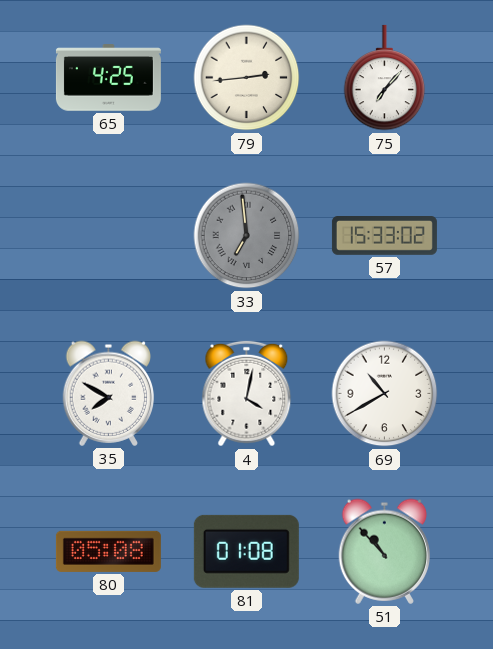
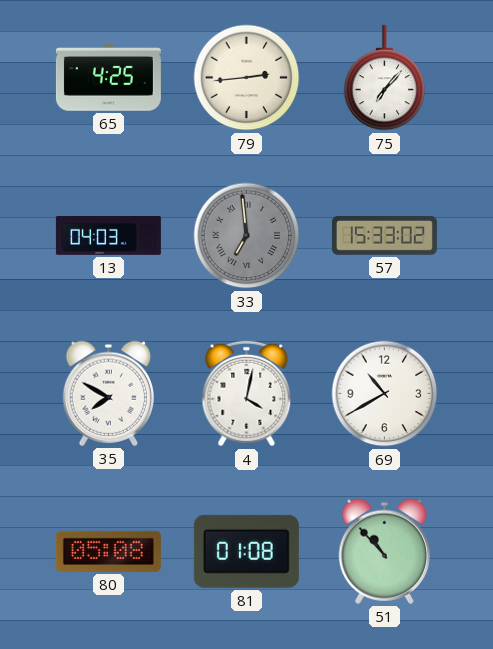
13: none -> 04:03
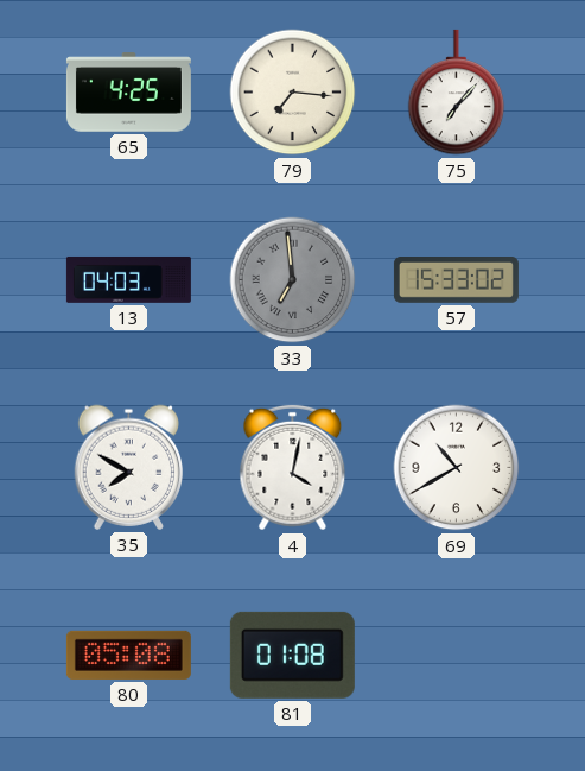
79: 2:44 -> 7:16
51: 10:53 -> none
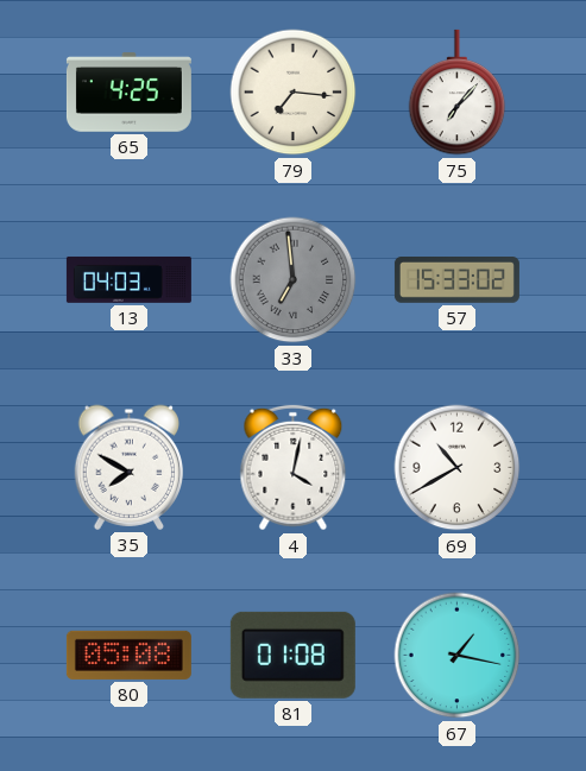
67: none -> 1:17
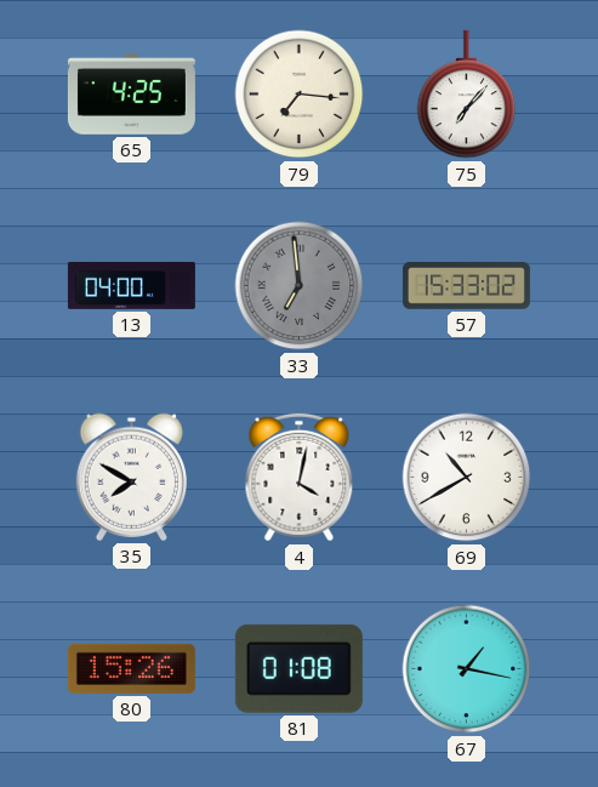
13: 04:03 -> 04:00
80: 05:08 -> 15:26
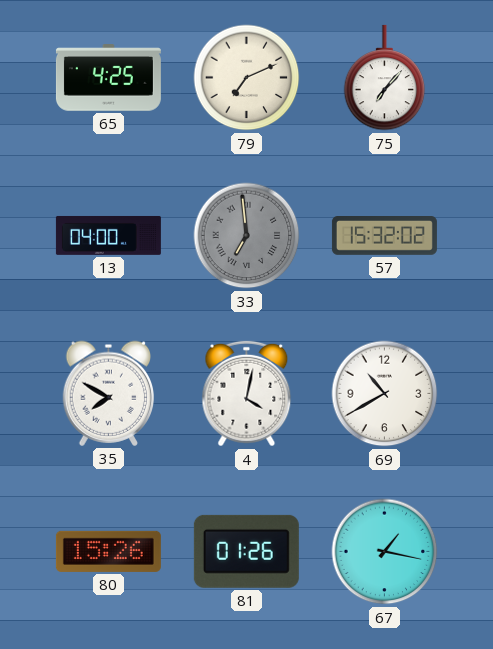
79: 7:16 -> 7:11
57: 15:33 -> 15:32
81: 01:08 -> 01:26
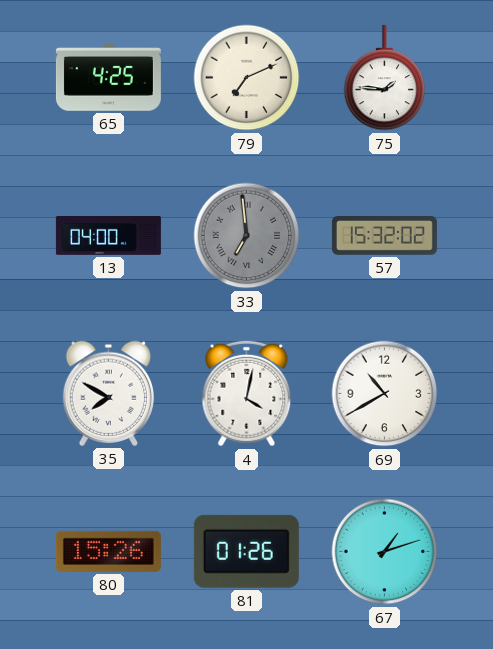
75: 7:07 -> 1:46
67: 1:17 -> 1:12
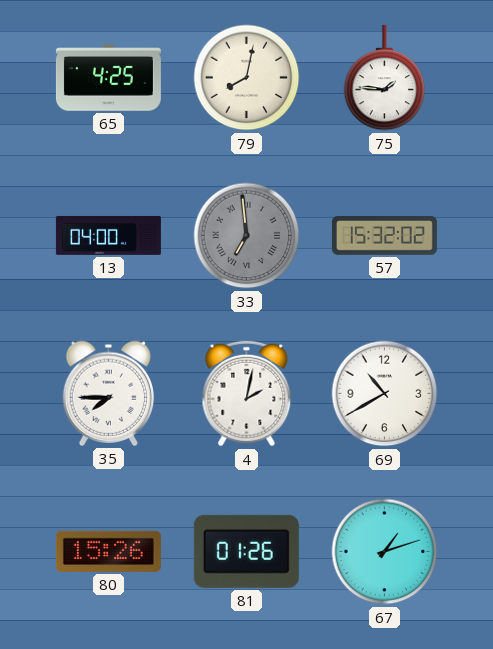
79: 7:11 -> 8:02
35: 7:50 -> 7:45
4: 4:02 -> 2:02
